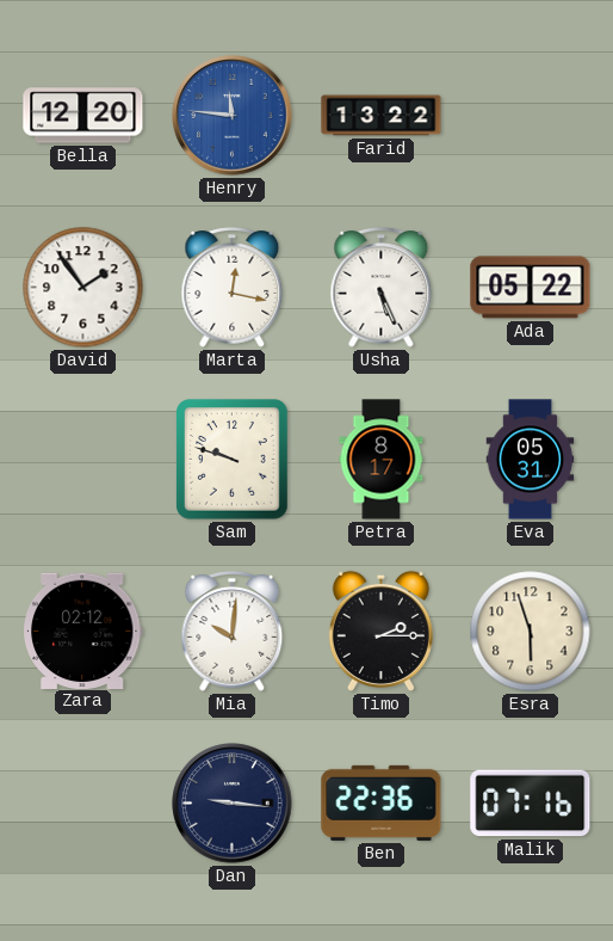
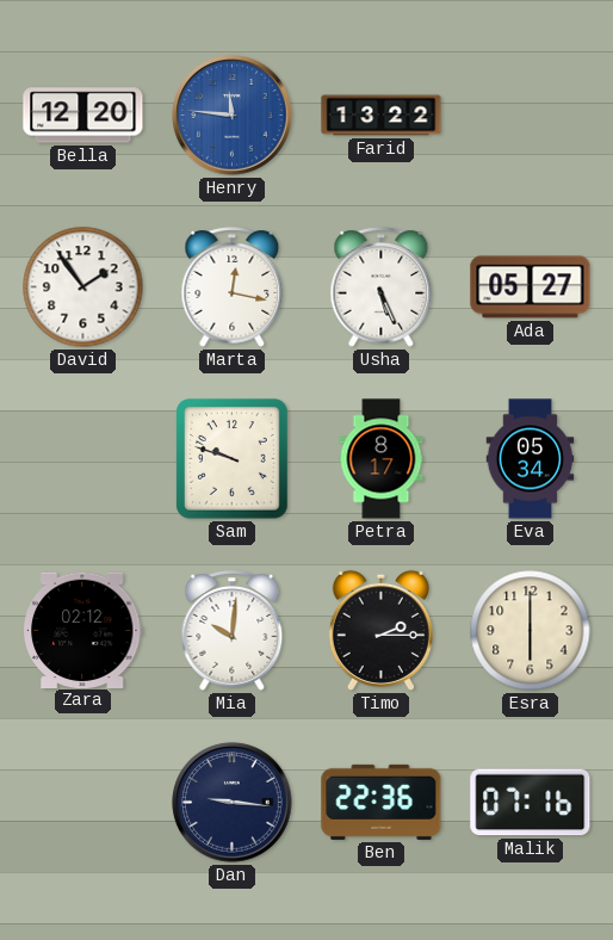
Ada: 05:22 -> 05:27
Eva: 05:31 -> 05:34
Esra: 5:57 -> 6:00
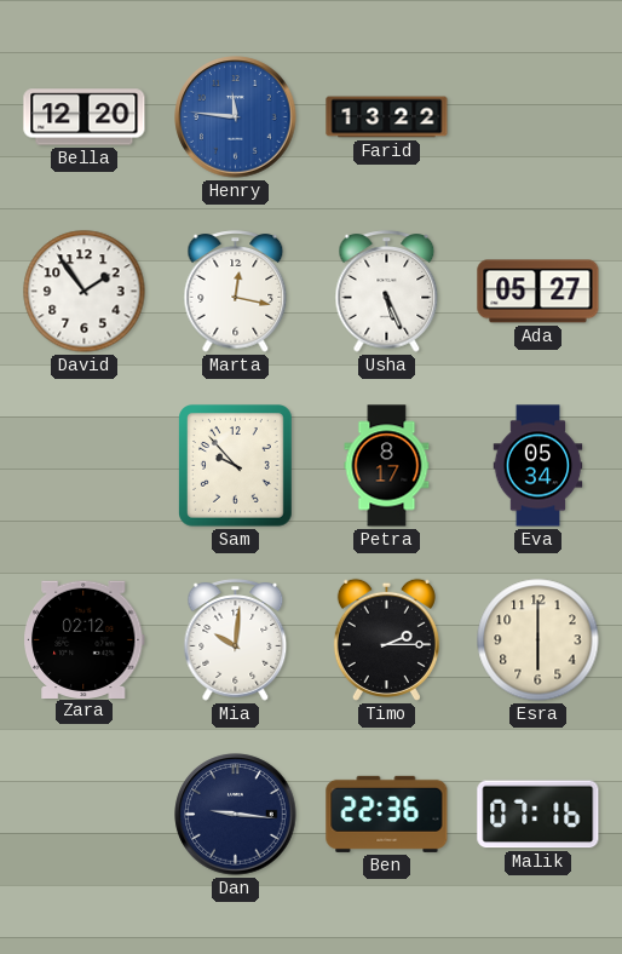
Sam: 9:48 -> 9:53
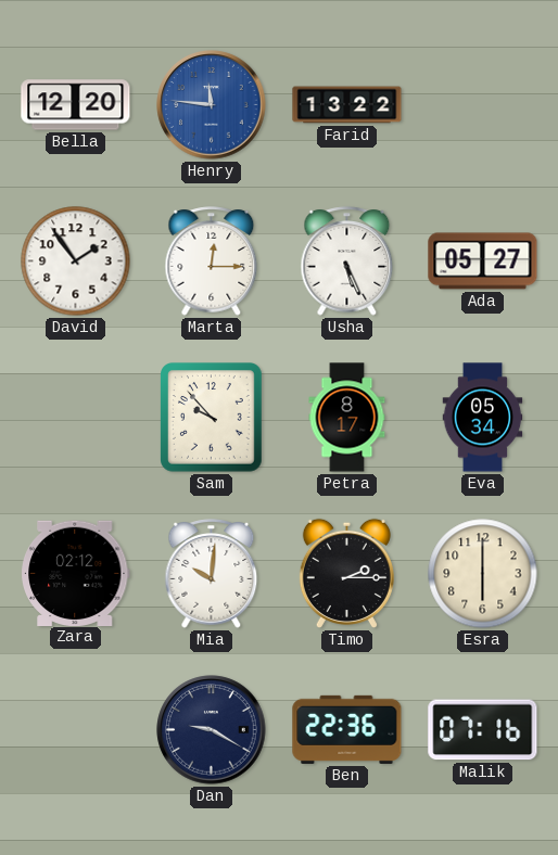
Marta: 12:17 -> 12:15
Dan: 9:16 -> 9:20
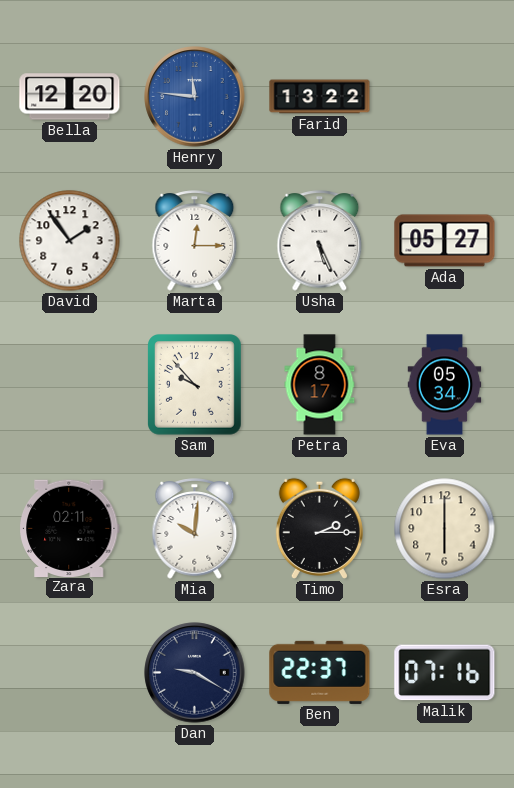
Zara: 02:12 -> 02:11
Ben: 22:36 -> 22:37
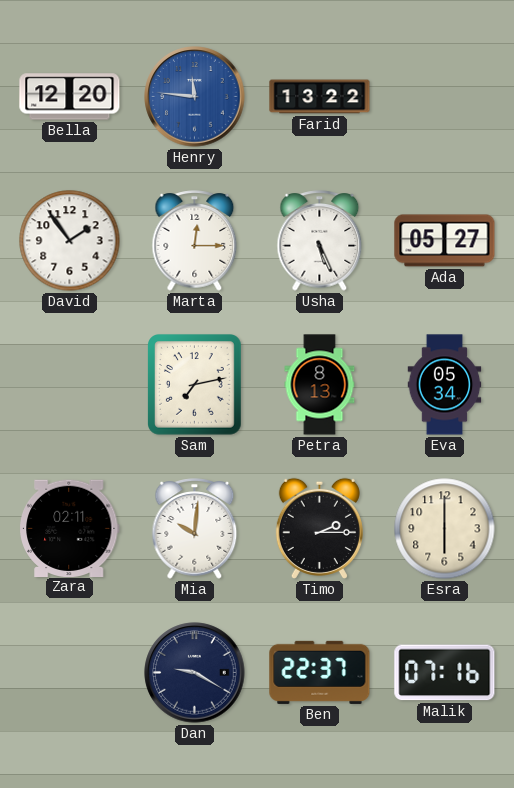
Sam: 9:53 -> 7:13
Petra: 8:17 -> 8:13
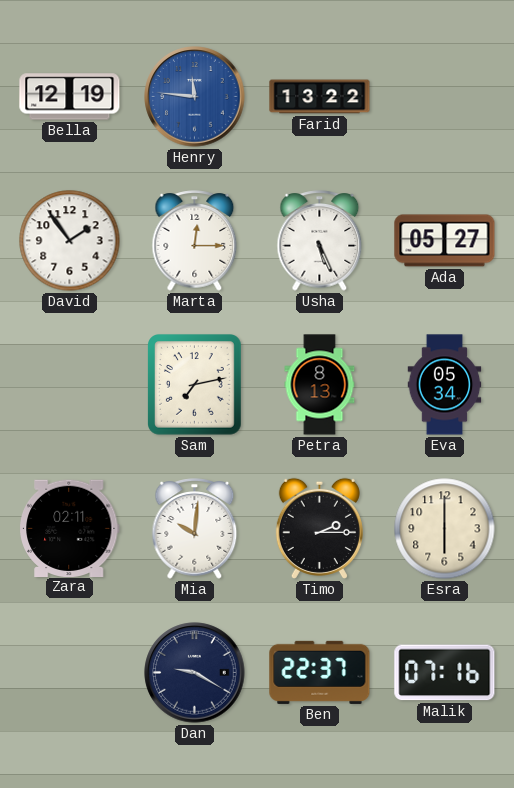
Bella: 12:20 -> 12:19
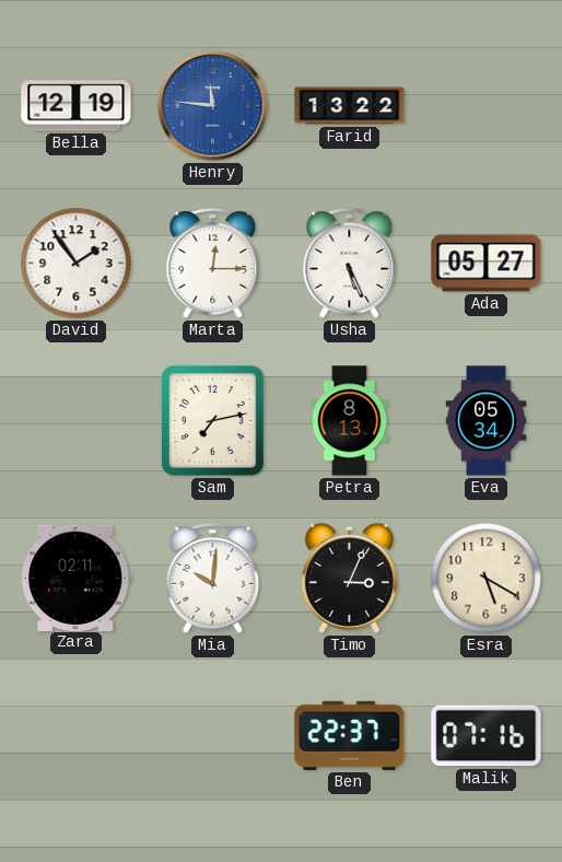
Timo: 2:15 -> 3:04
Esra: 6:00 -> 5:20
Dan: 9:20 -> none
